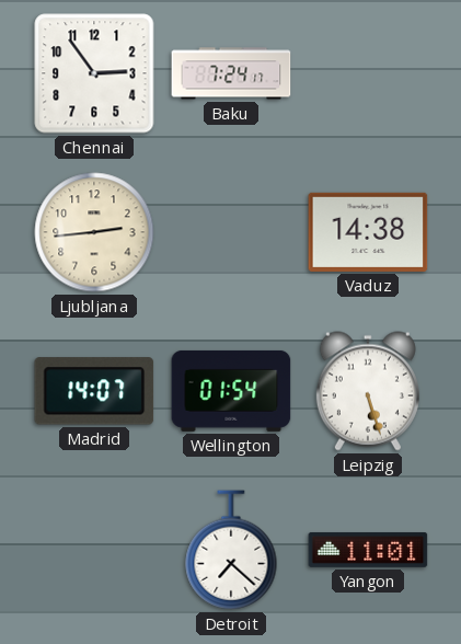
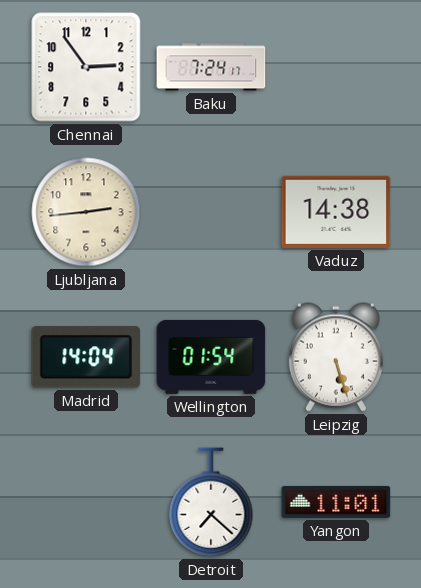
Madrid: 14:07 -> 14:04
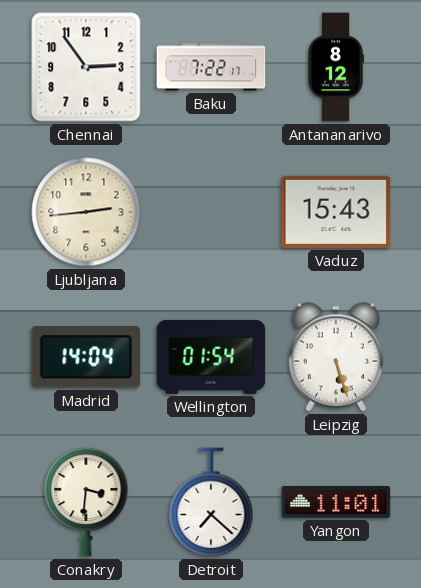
Baku: 7:24 -> 7:22
Antananarivo: none -> 8:12
Vaduz: 14:38 -> 15:43
Conakry: none -> 3:31
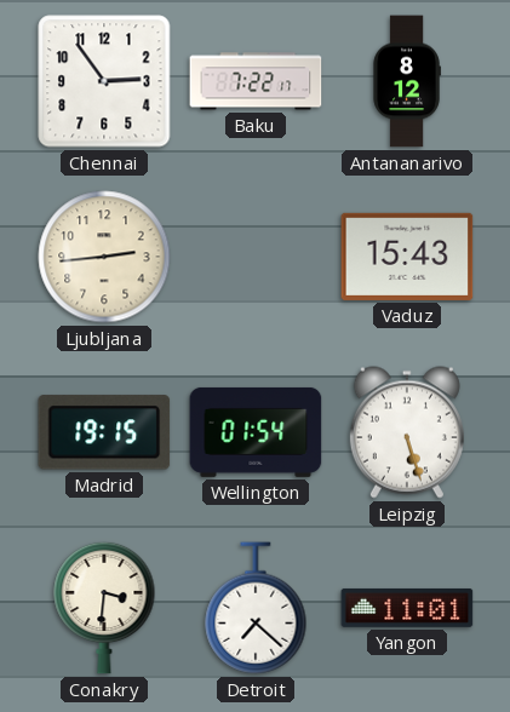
Madrid: 14:04 -> 19:15
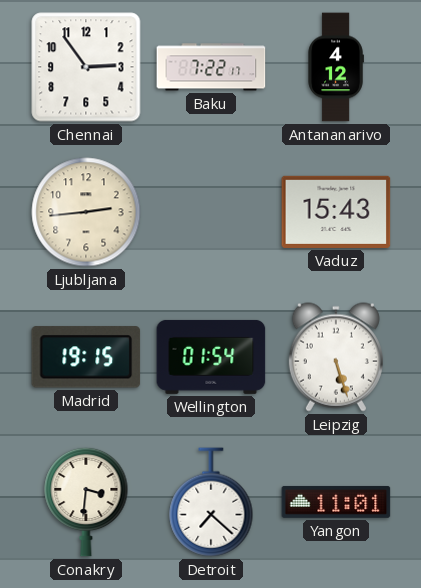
Antananarivo: 8:12 -> 4:12
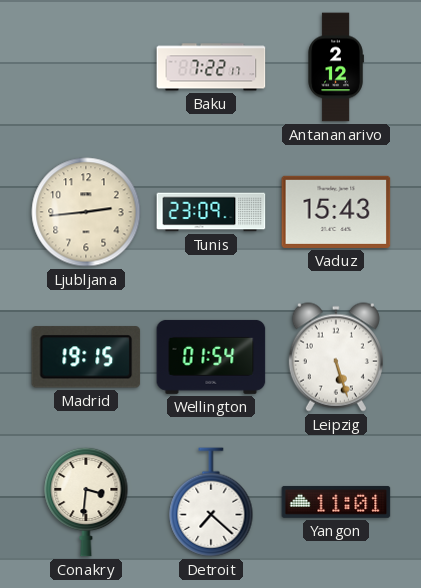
Chennai: 2:54 -> none
Antananarivo: 4:12 -> 2:12
Tunis: none -> 23:09
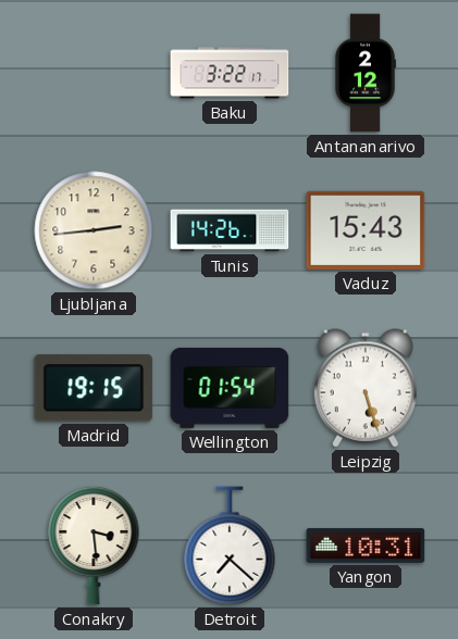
Baku: 7:22 -> 3:22
Tunis: 23:09 -> 14:26
Conakry: 3:31 -> 3:29
Yangon: 11:01 -> 10:31
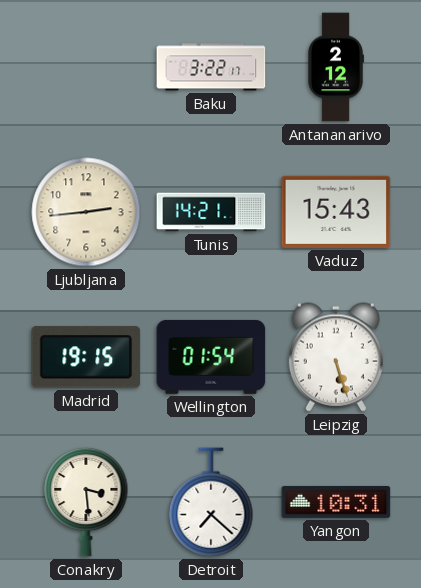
Tunis: 14:26 -> 14:21
